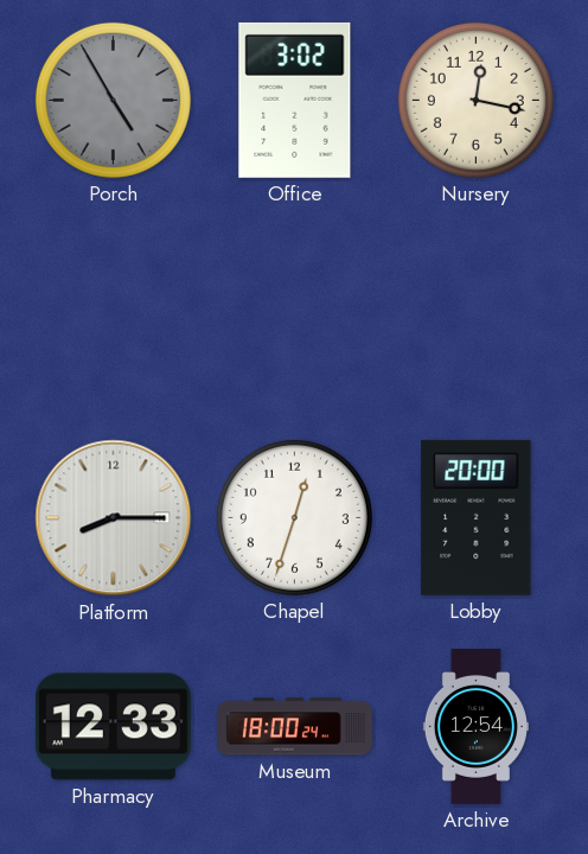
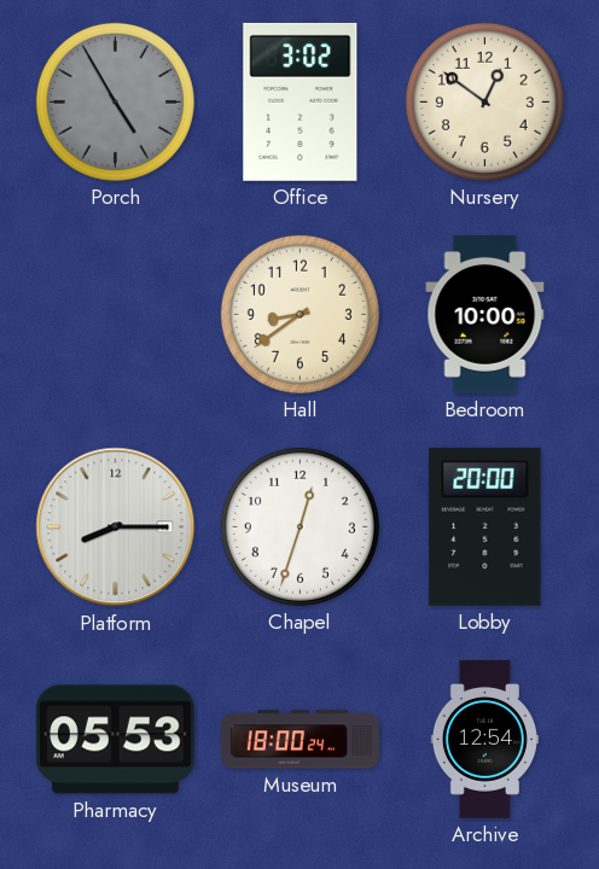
Nursery: 12:17 -> 12:51
Hall: none -> 8:39
Bedroom: none -> 10:00
Pharmacy: 12:33 -> 05:53
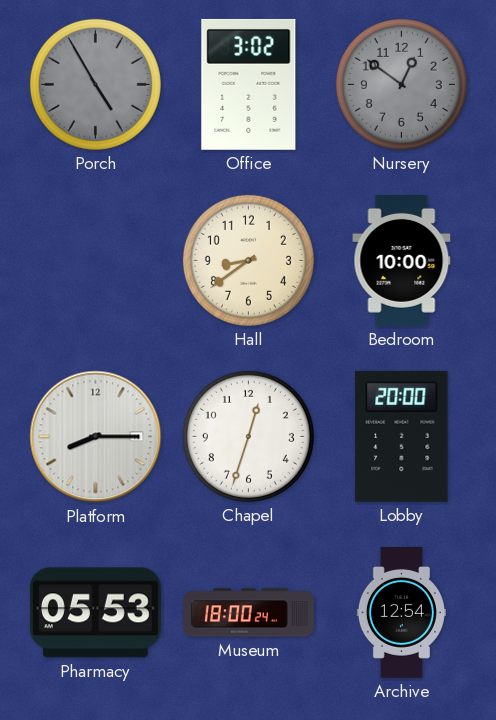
Nursery dial: cream -> grey
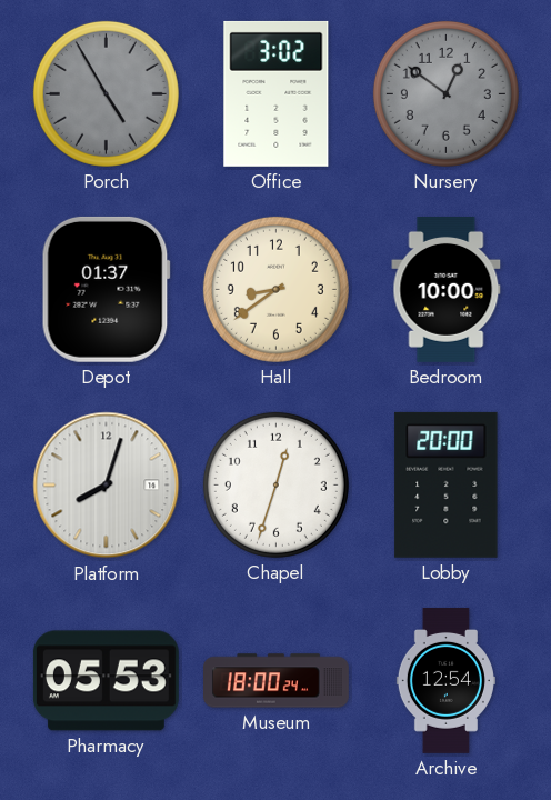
Depot: none -> 01:37
Platform: 8:15 -> 8:03
